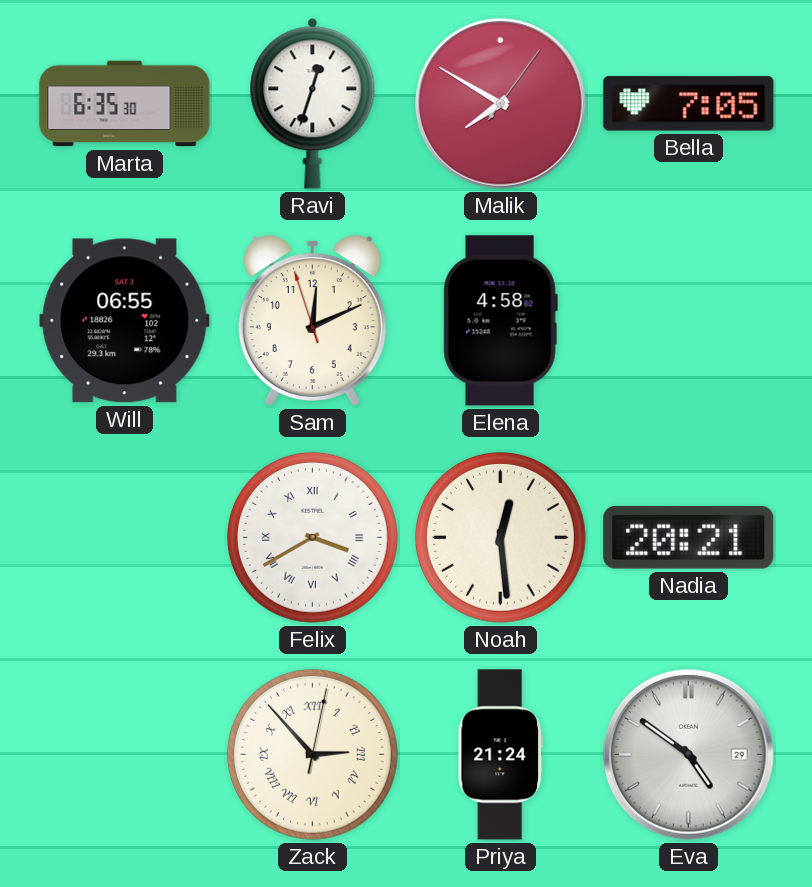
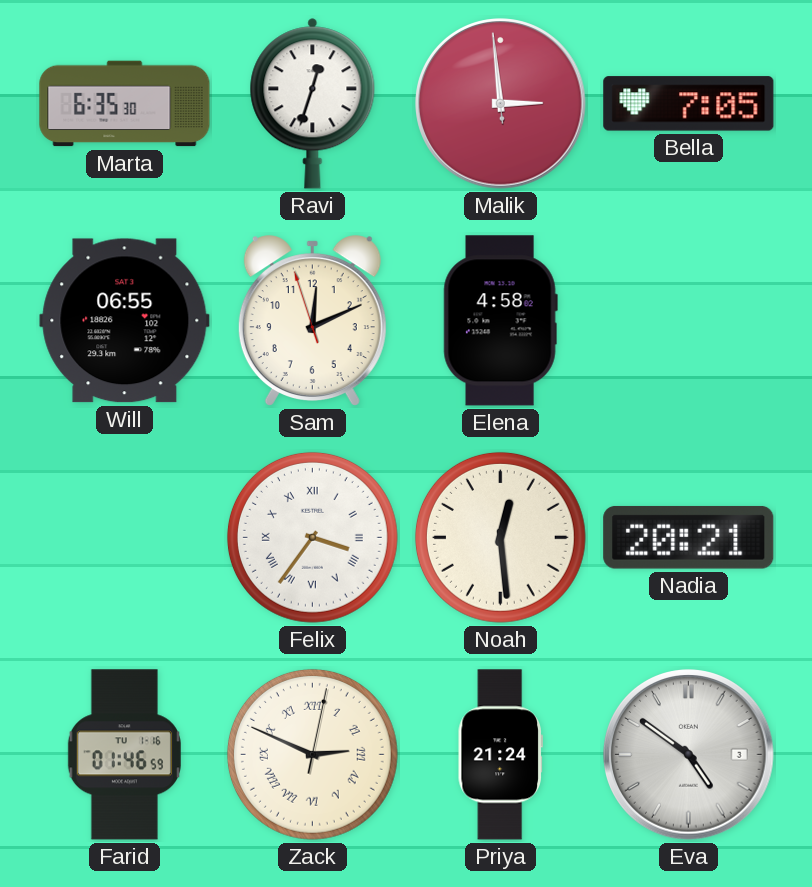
Malik: 7:50 -> 2:58
Felix: 3:40 -> 3:36
Farid: none -> 01:46
Zack: 2:53 -> 2:49
Eva date: 29 -> 3
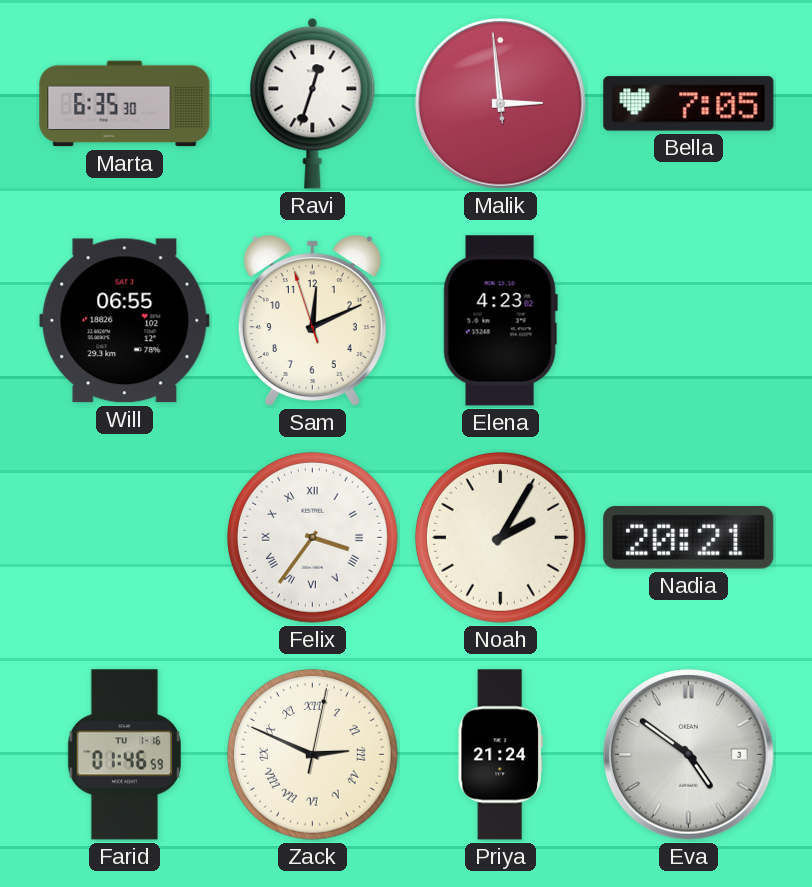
Elena: 4:58 -> 4:23
Noah: 12:29 -> 2:05
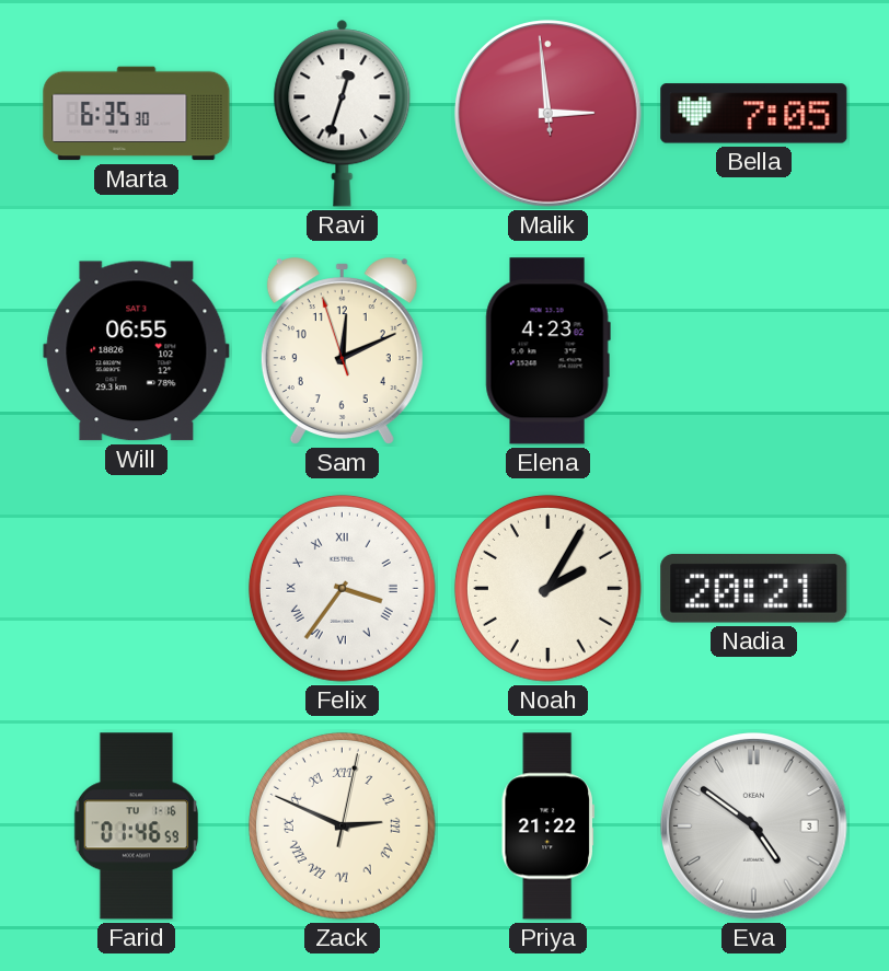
Priya: 21:24 -> 21:22
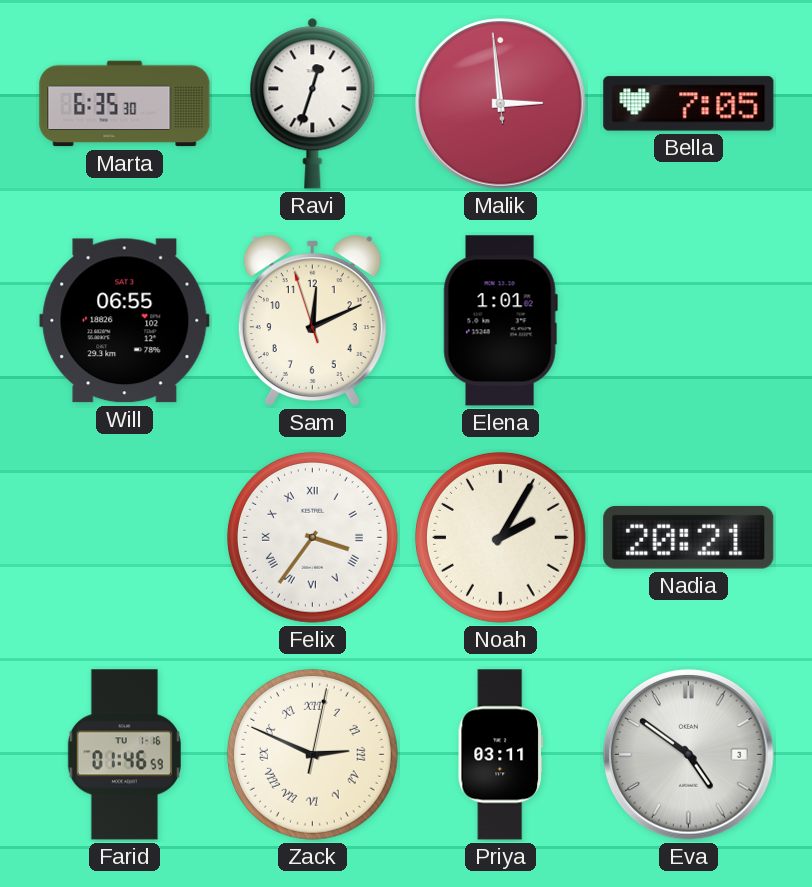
Elena: 4:23 -> 1:01
Priya: 21:22 -> 03:11
